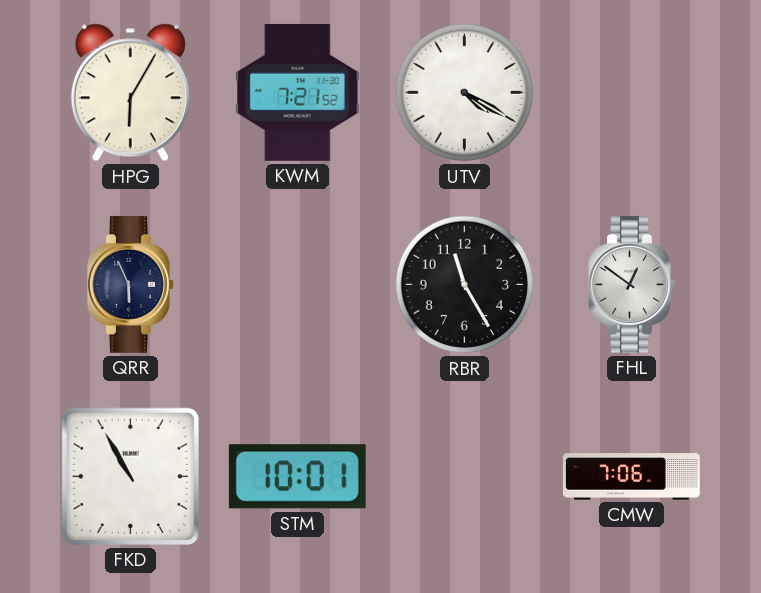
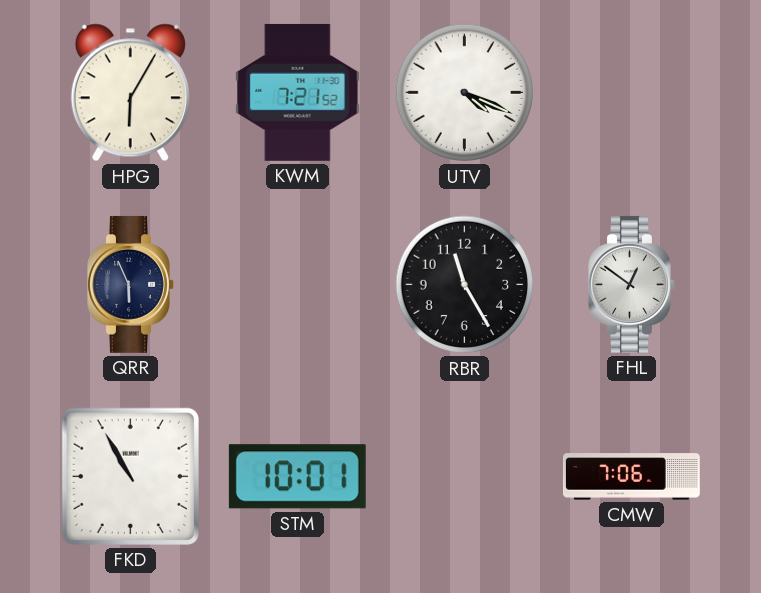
UTV: 4:20 -> 4:19
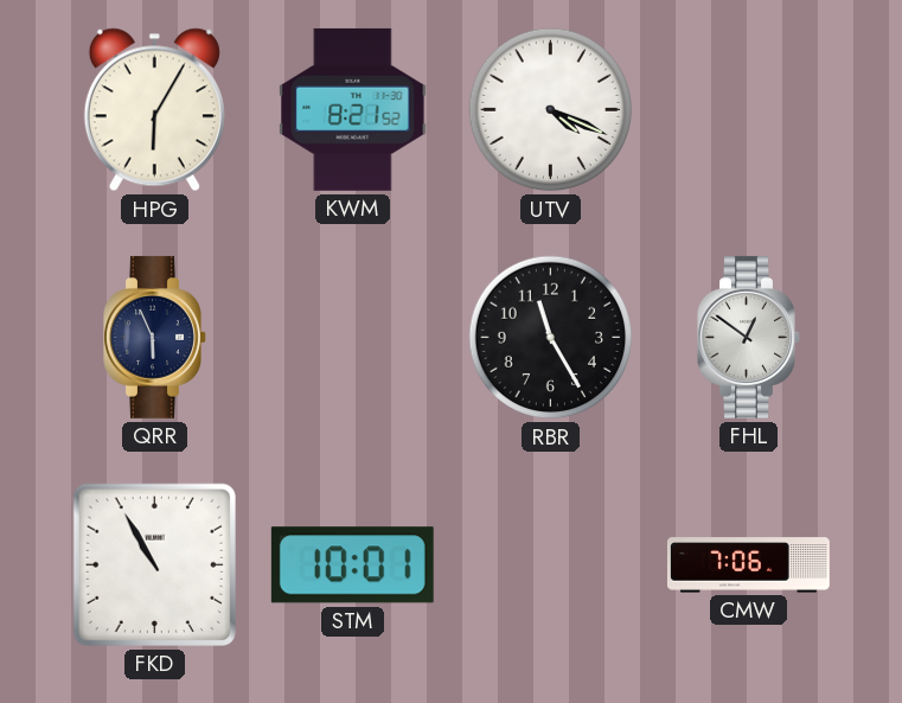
KWM: 7:21 -> 8:21
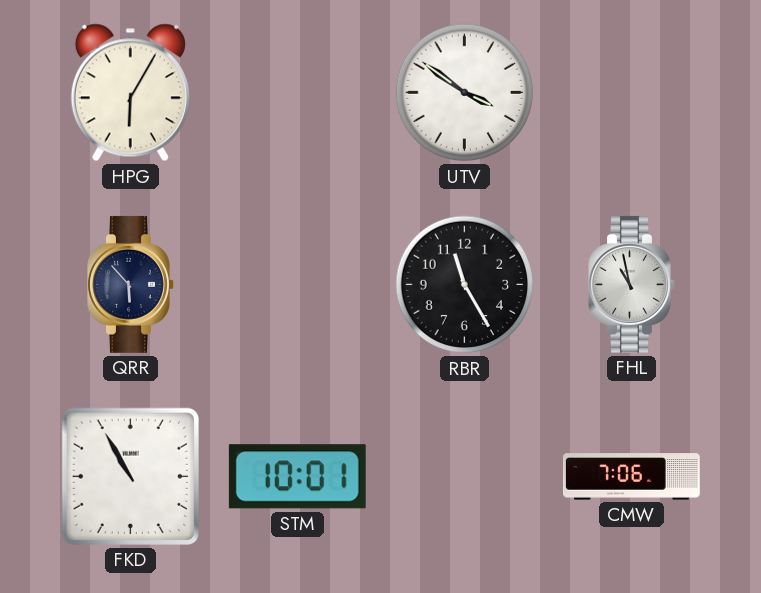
KWM: 8:21 -> none
UTV: 4:19 -> 3:51
QRR: 5:56 -> 5:53
FHL: 12:51 -> 10:58
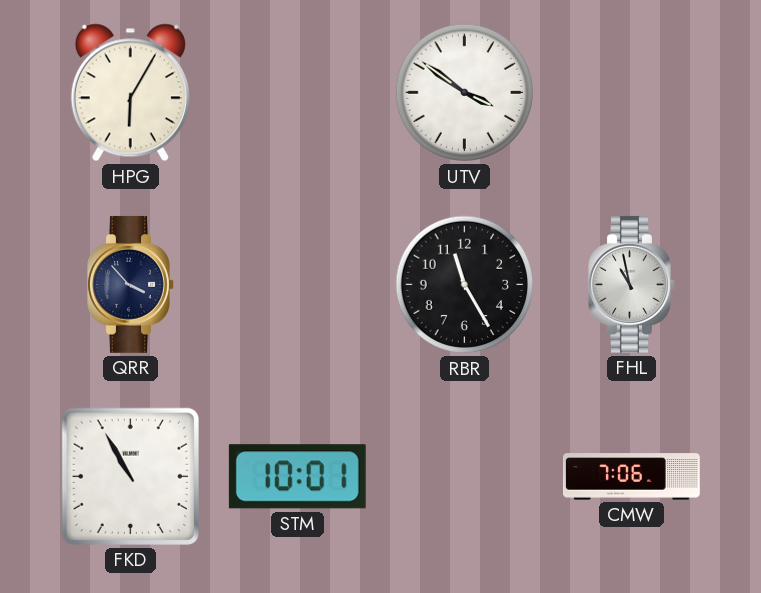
QRR: 5:53 -> 3:53
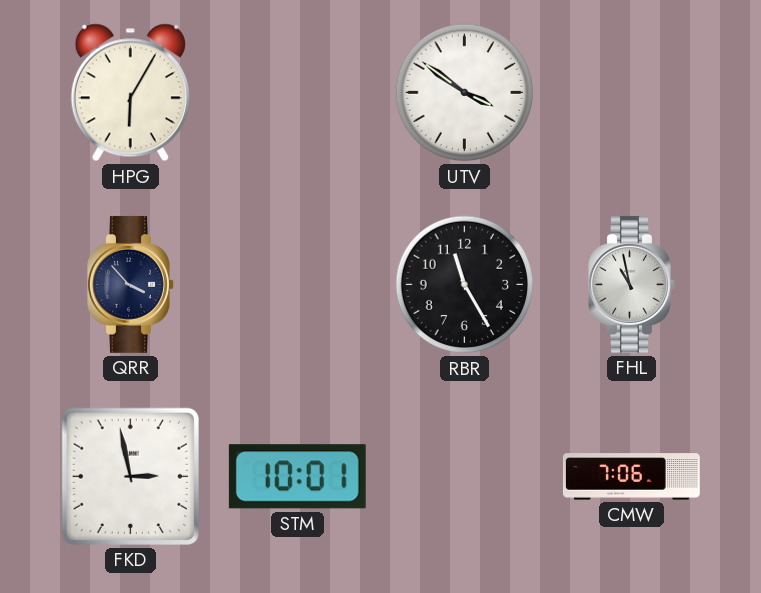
FKD: 10:55 -> 2:58
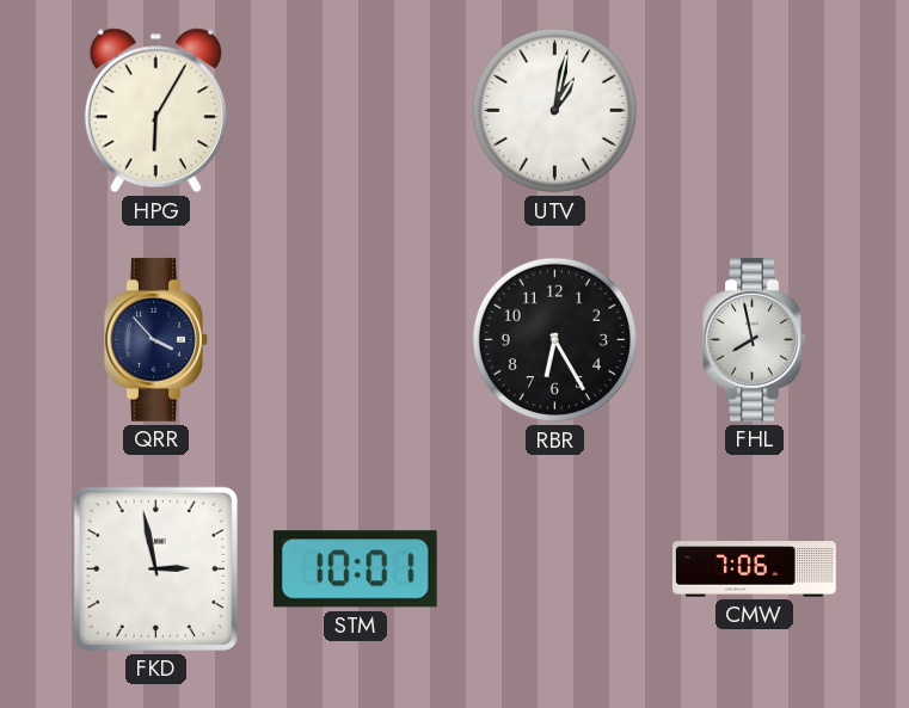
UTV: 3:51 -> 1:02
RBR: 11:25 -> 6:25
FHL: 10:58 -> 7:58
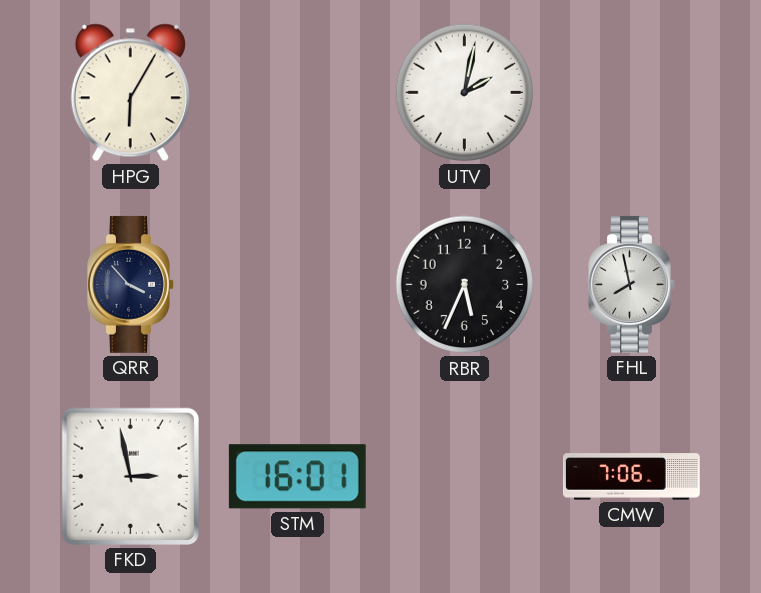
UTV: 1:02 -> 2:02
RBR: 6:25 -> 5:34
STM: 10:01 -> 16:01
